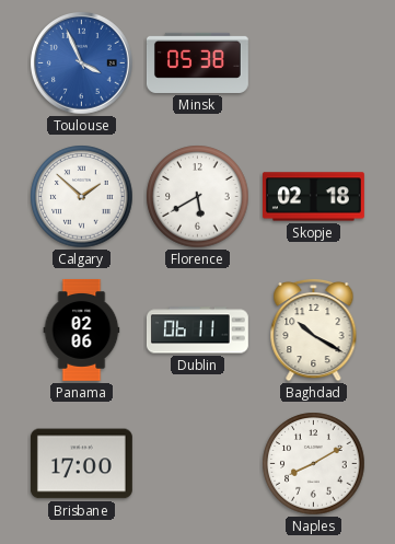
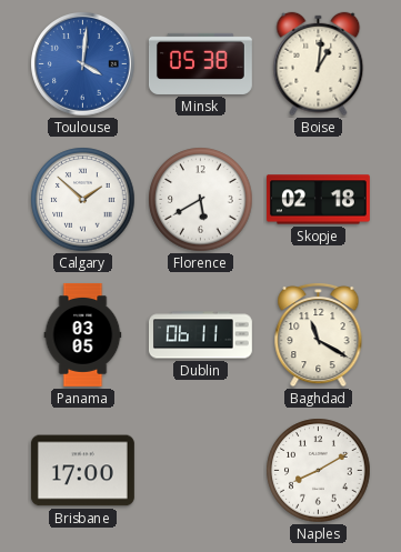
Toulouse: 3:56 -> 4:01
Boise: none -> 1:01
Panama: 02:06 -> 03:05
Baghdad: 10:20 -> 11:20
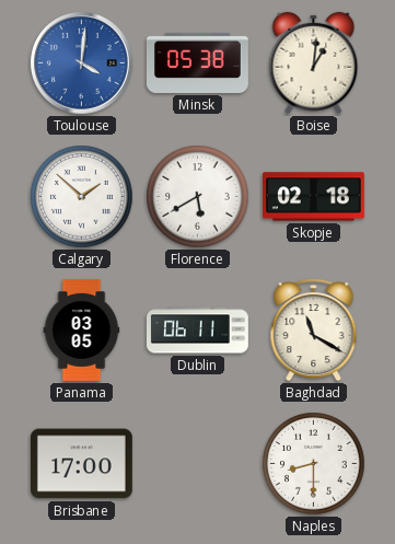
Naples: 8:10 -> 8:30
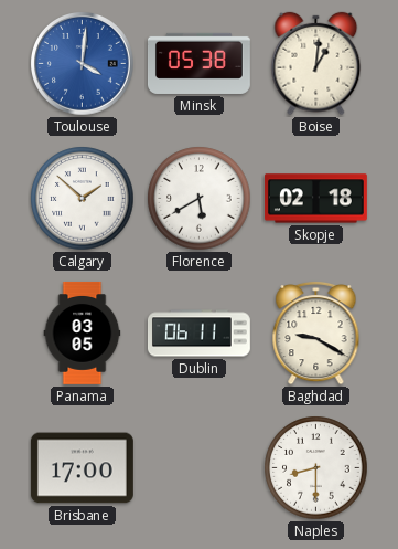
Baghdad: 11:20 -> 9:20
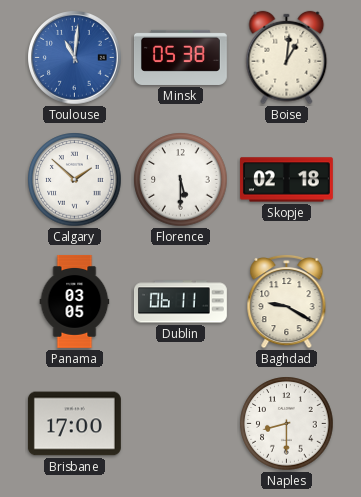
Toulouse: 4:01 -> 11:01
Florence: 5:40 -> 5:30
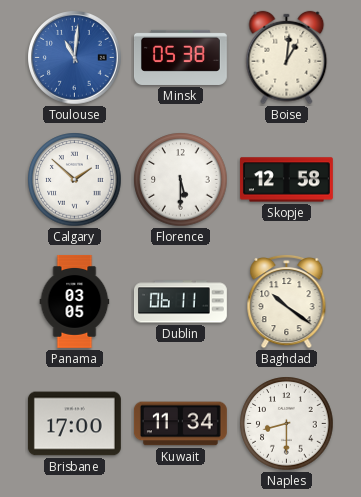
Skopje: 02:18 -> 12:58
Baghdad: 9:20 -> 10:21
Kuwait: none -> 11:34
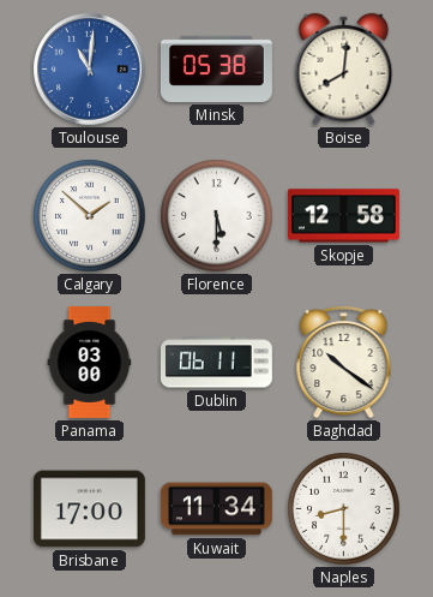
Boise: 1:01 -> 8:01
Panama: 03:05 -> 03:00
